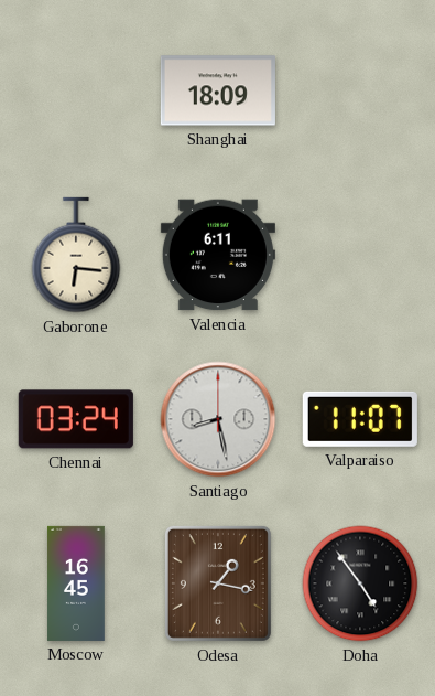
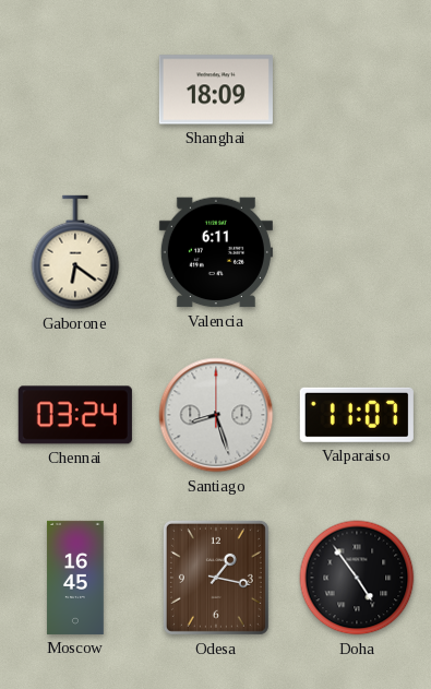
Gaborone: 6:16 -> 6:21
Santiago: 8:28 -> 8:27
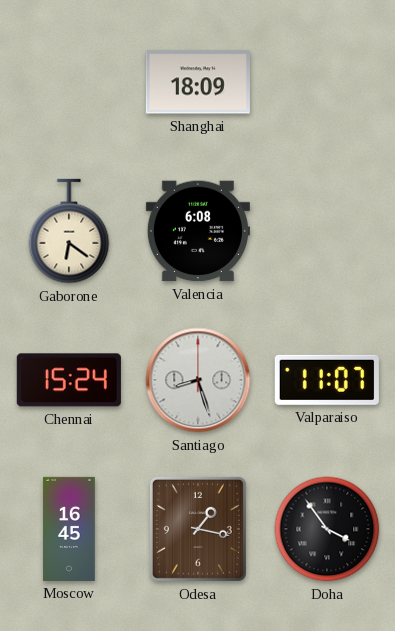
Valencia: 6:11 -> 6:08
Chennai: 03:24 -> 15:24
Doha: 4:54 -> 3:54
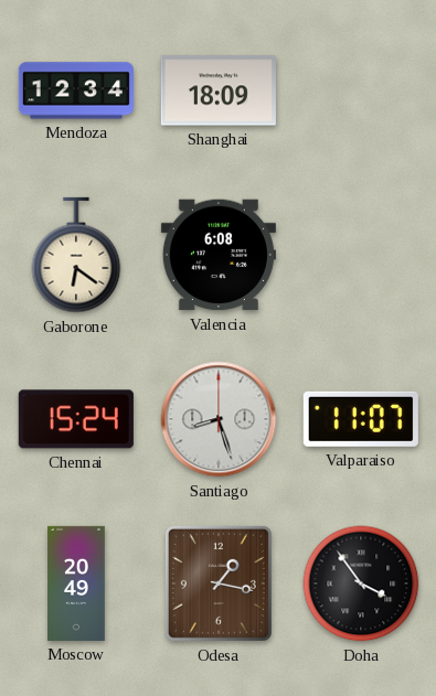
Mendoza: none -> 12:34
Moscow: 16:45 -> 20:49
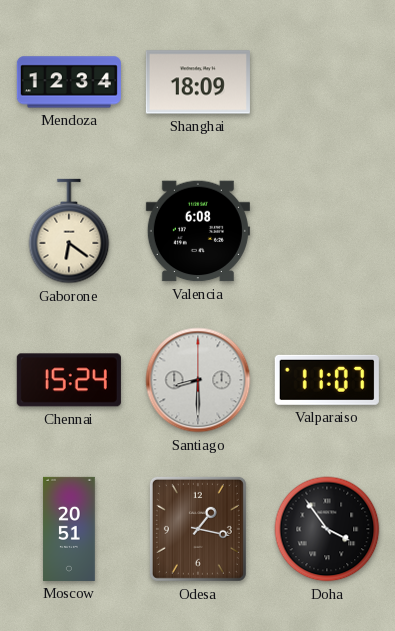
Santiago: 8:27 -> 8:30
Moscow: 20:49 -> 20:51
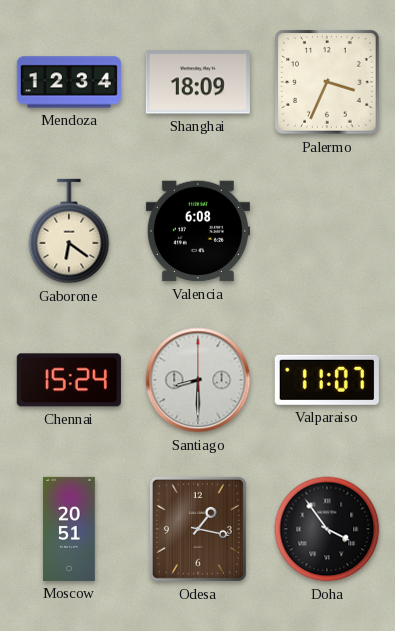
Palermo: none -> 3:34
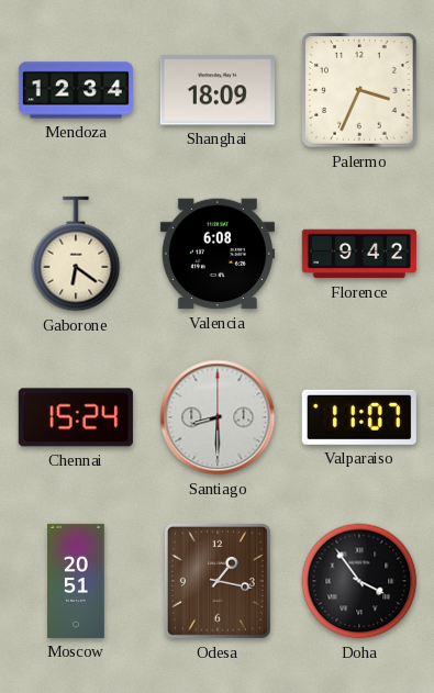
Florence: none -> 9:42
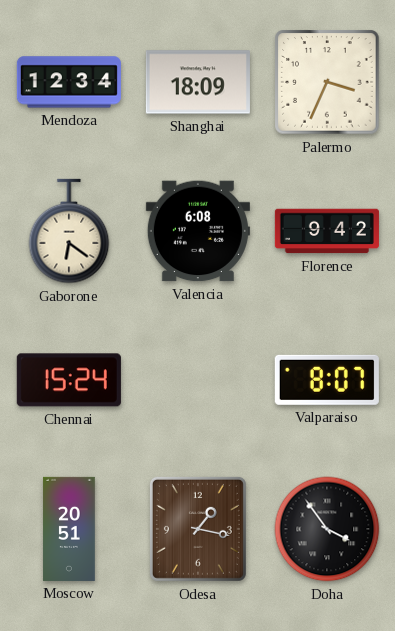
Santiago: 8:30 -> none
Valparaiso: 11:07 -> 8:07
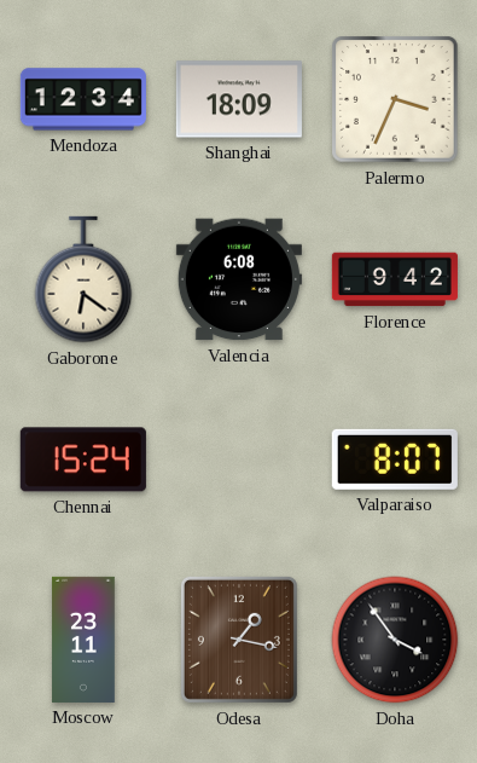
Moscow: 20:51 -> 23:11
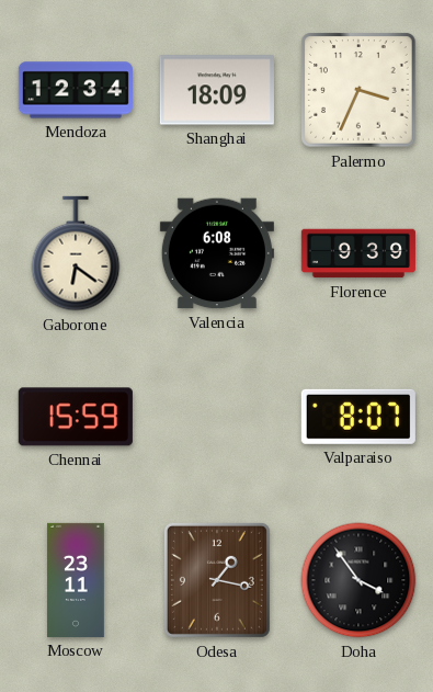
Florence: 9:42 -> 9:39
Chennai: 15:24 -> 15:59
